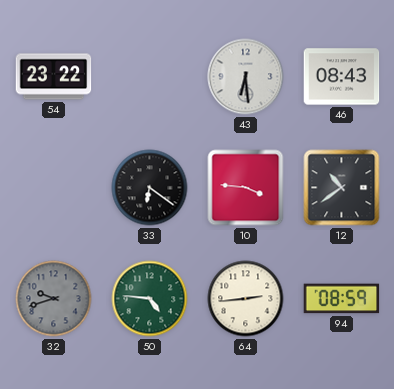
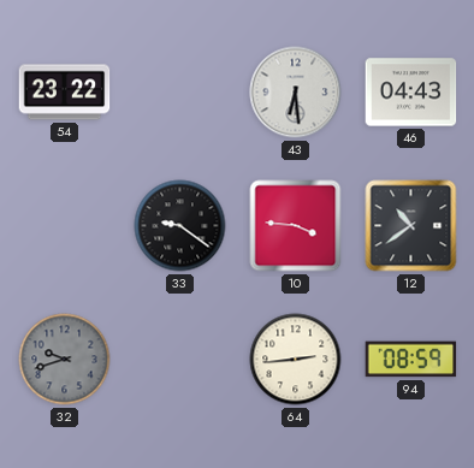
46: 08:43 -> 04:43
33: 6:21 -> 9:21
50: 4:46 -> none
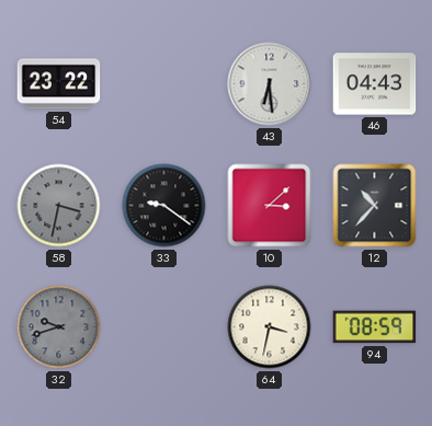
58: none -> 3:32
10: 3:46 -> 3:08
12: 10:39 -> 10:37
64: 2:44 -> 3:32
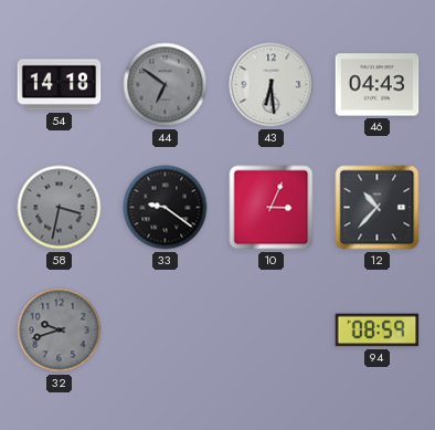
54: 23:22 -> 14:18
44: none -> 6:51
10: 3:08 -> 3:04
64: 3:32 -> none
